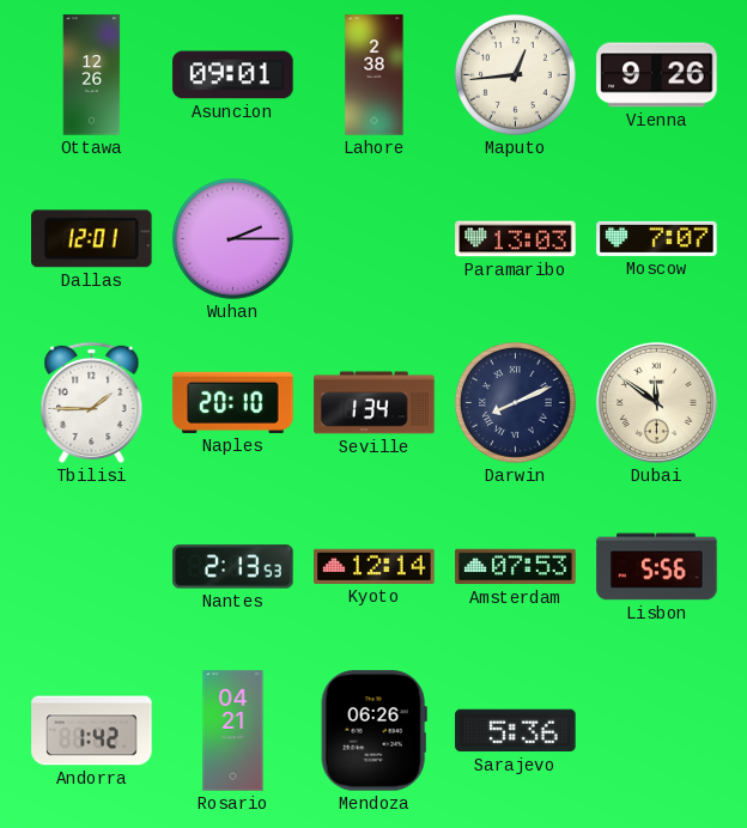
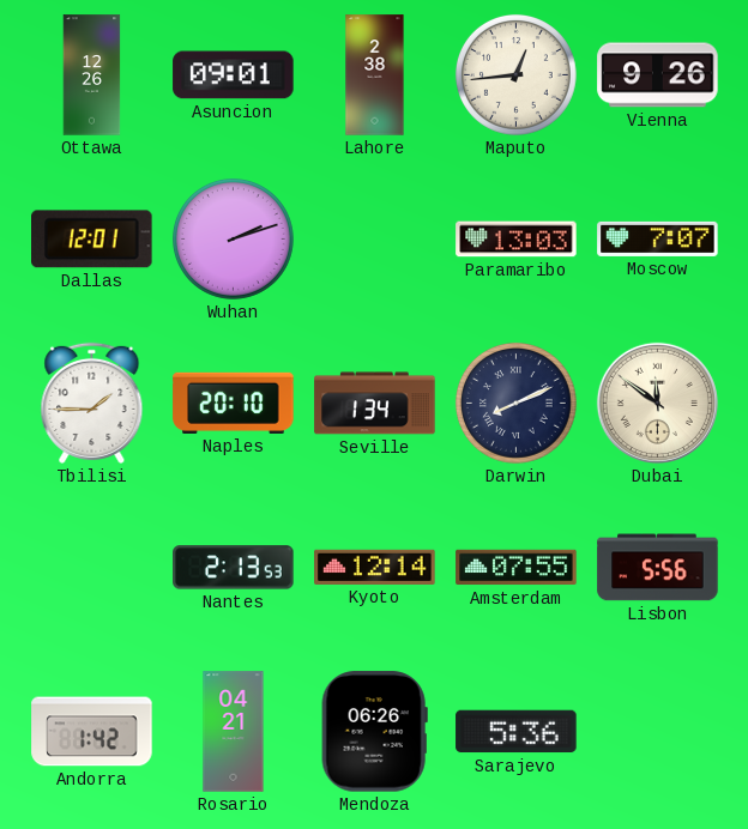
Wuhan: 2:15 -> 2:12
Amsterdam: 07:53 -> 07:55
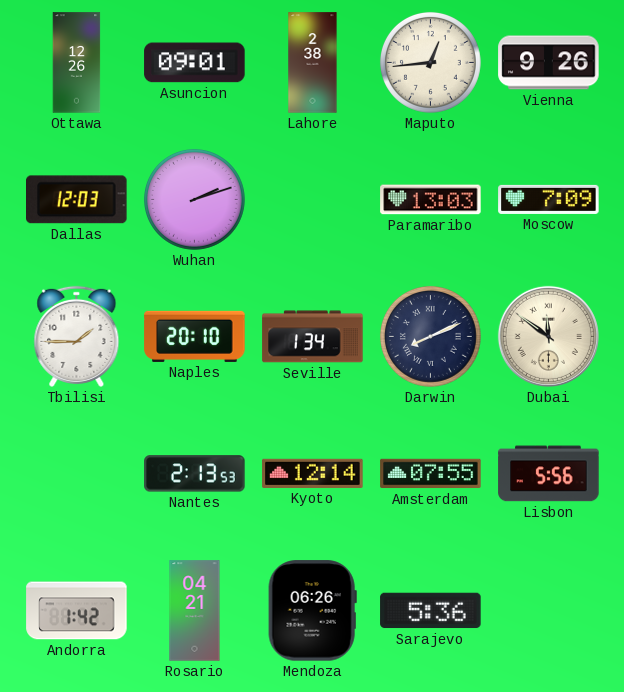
Dallas: 12:01 -> 12:03
Moscow: 7:07 -> 7:09
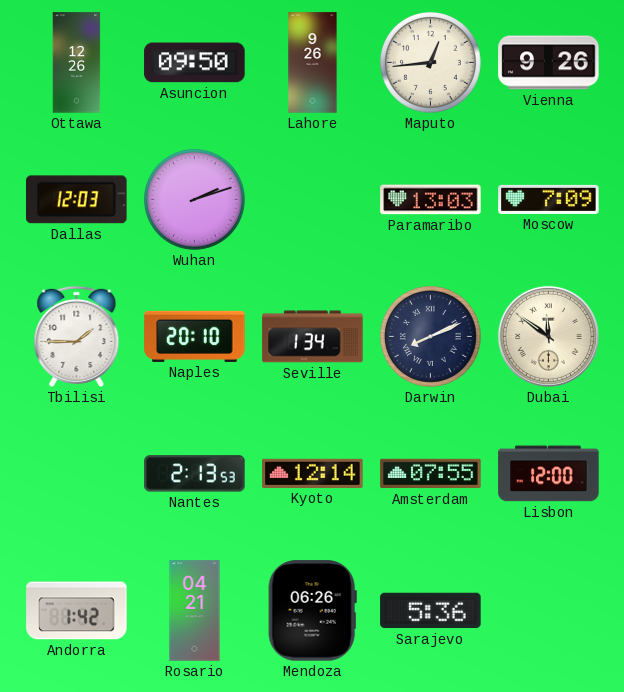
Asuncion: 09:01 -> 09:50
Lahore: 2:38 -> 9:26
Lisbon: 5:56 -> 12:00
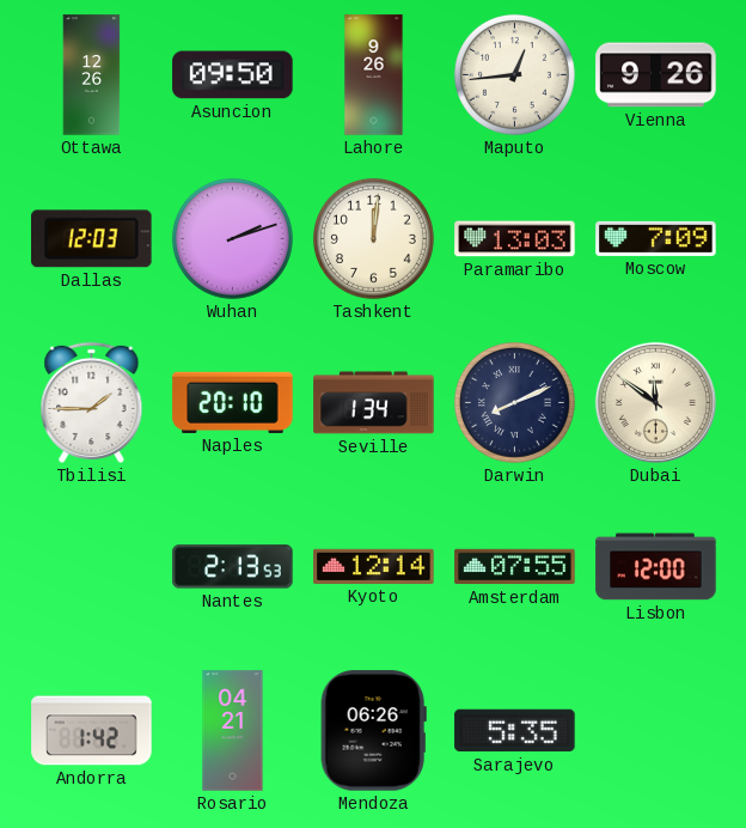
Tashkent: none -> 12:01
Sarajevo: 5:36 -> 5:35
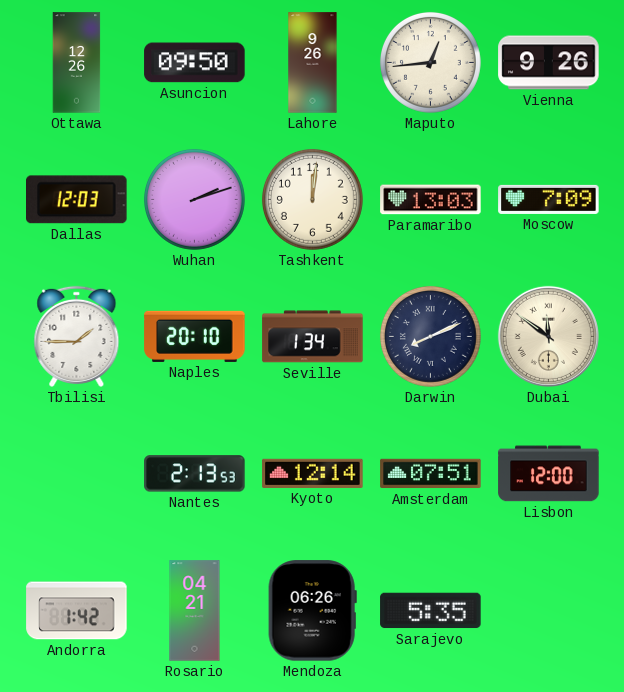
Amsterdam: 07:55 -> 07:51
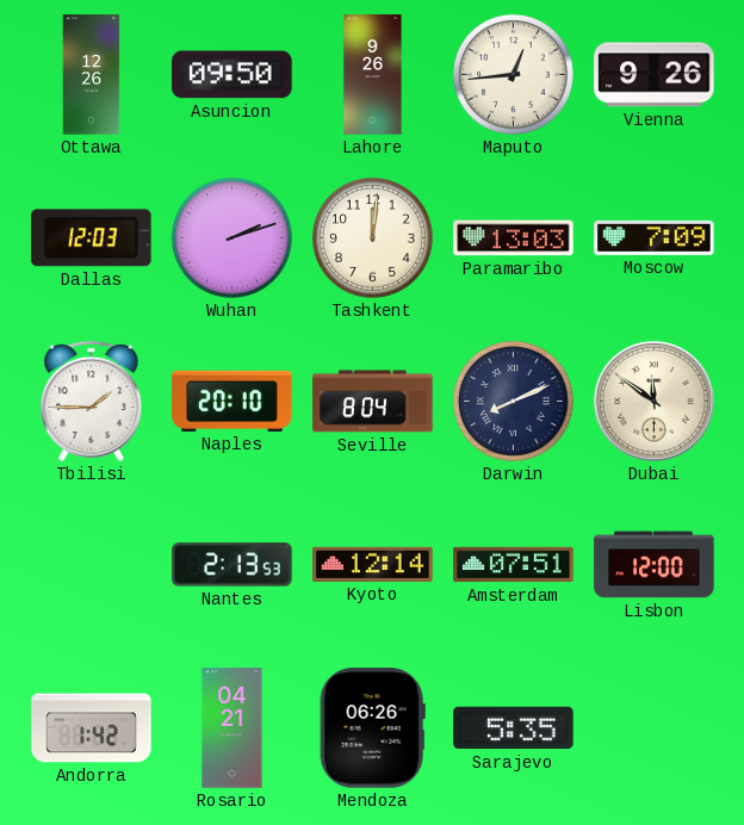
Seville: 1:34 -> 8:04
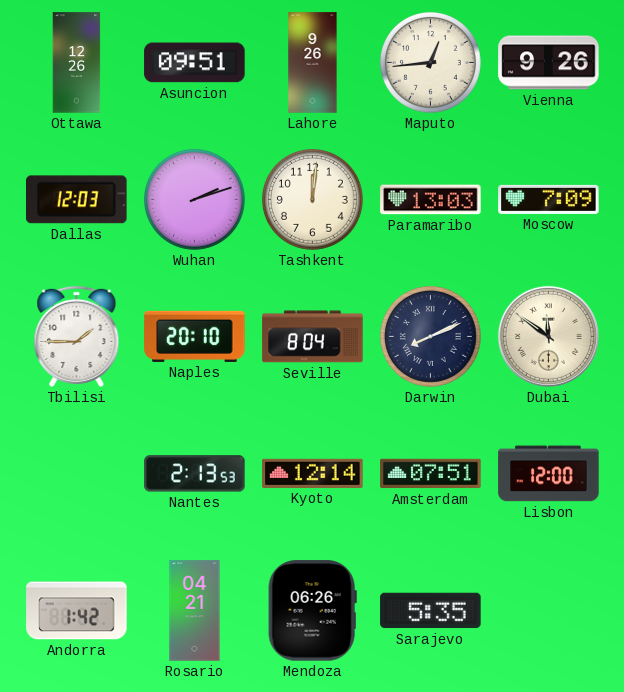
Asuncion: 09:50 -> 09:51
